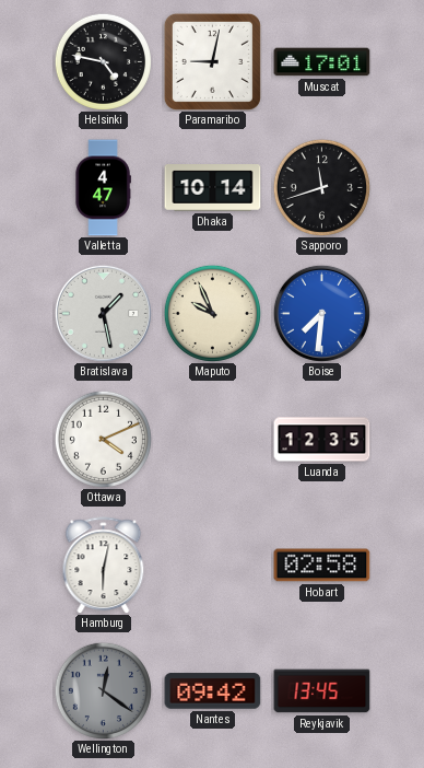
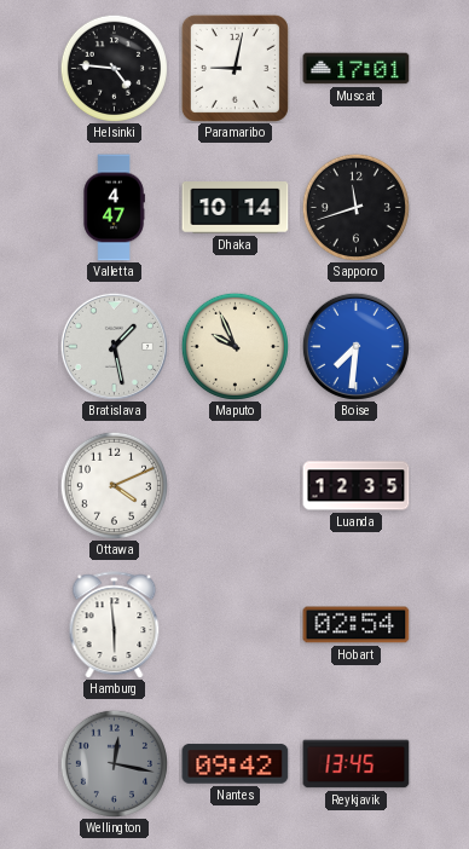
Helsinki: 4:47 -> 4:46
Hamburg: 6:02 -> 5:59
Hobart: 02:58 -> 02:54
Wellington: 12:21 -> 12:17
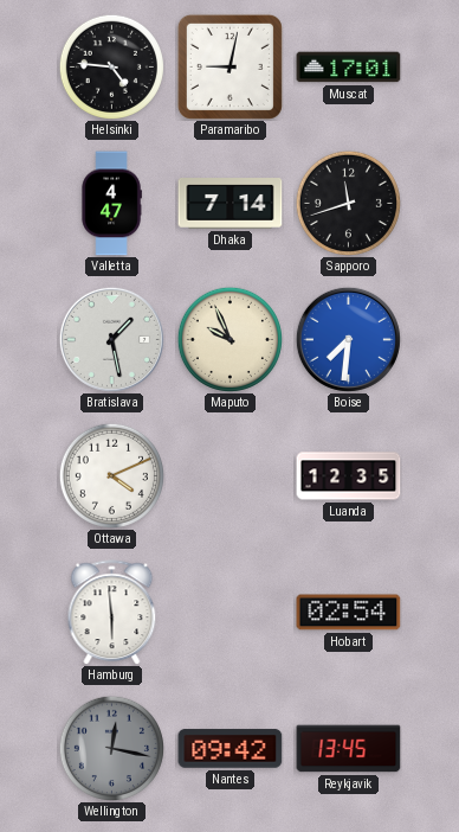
Dhaka: 10:14 -> 7:14
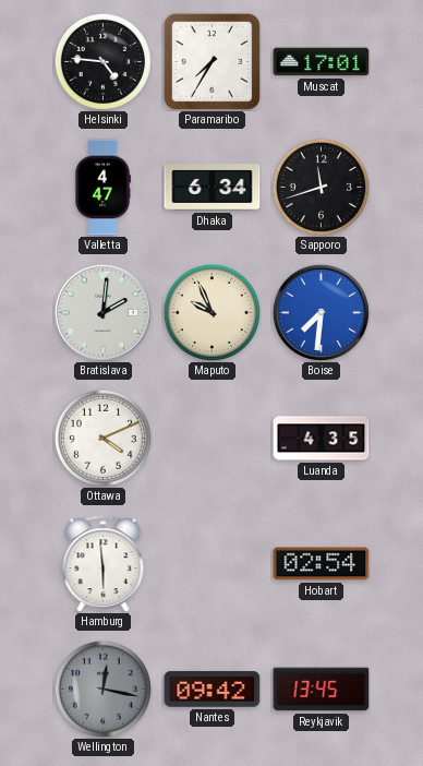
Paramaribo: 9:02 -> 7:35
Dhaka: 7:14 -> 6:34
Bratislava: 1:28 -> 2:01
Luanda: 12:35 -> 4:35
